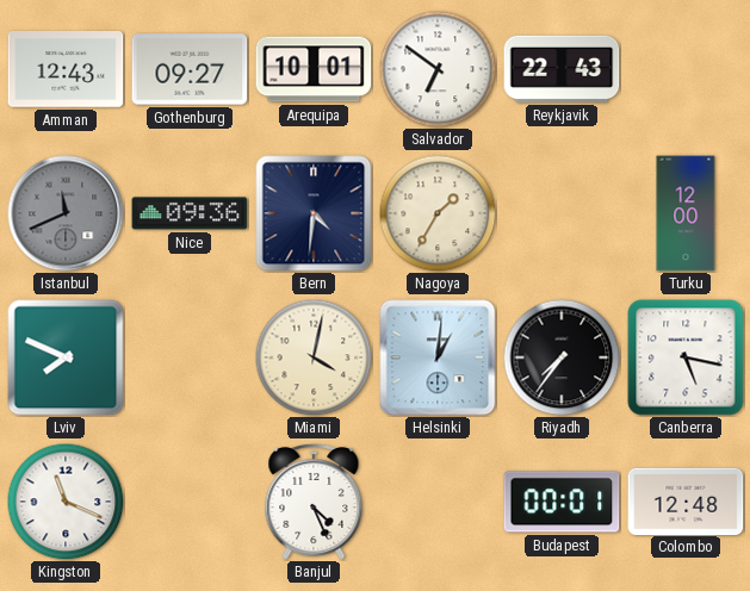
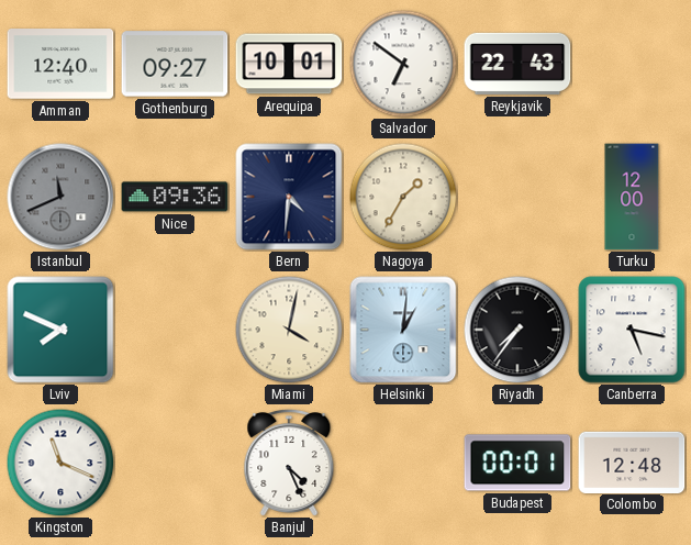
Amman: 12:43 -> 12:40
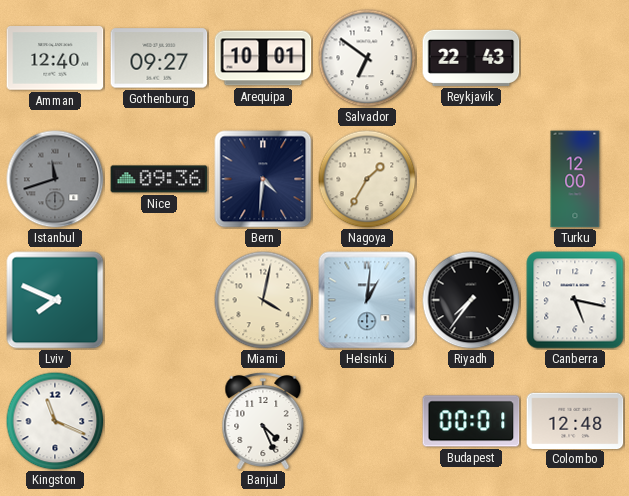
Istanbul: 11:41 -> 11:42
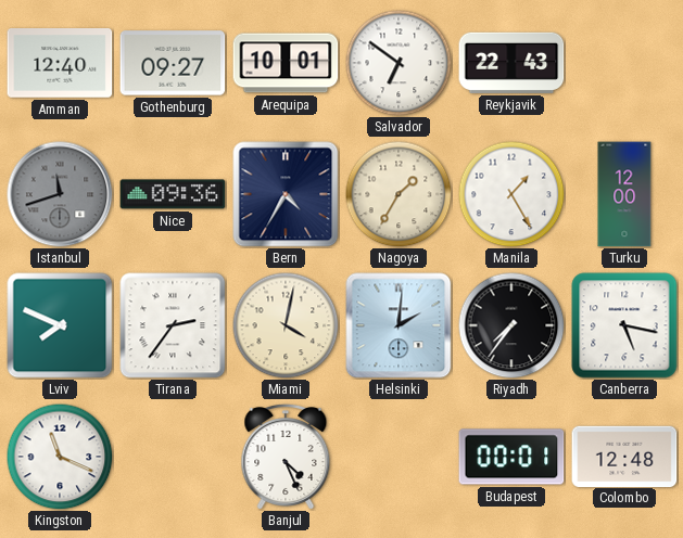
Bern: 4:31 -> 4:35
Manila: none -> 1:25
Tirana: none -> 2:36
Helsinki: 1:01 -> 2:01
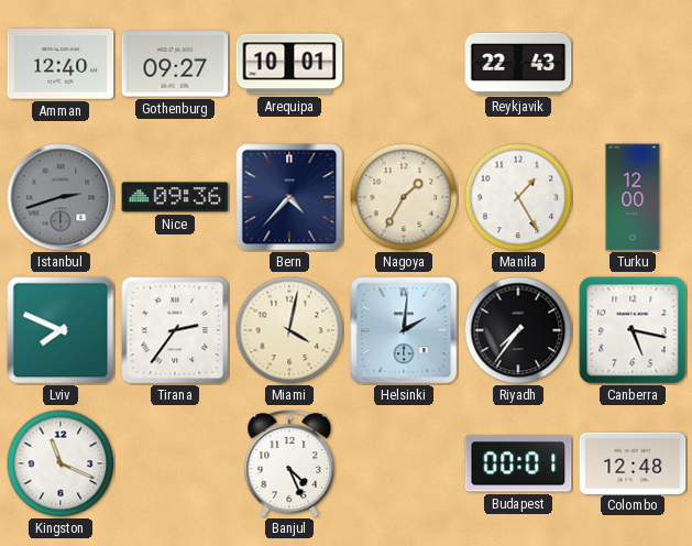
Salvador: 6:51 -> none
Istanbul: 11:42 -> 2:42
Bern: 4:35 -> 4:37
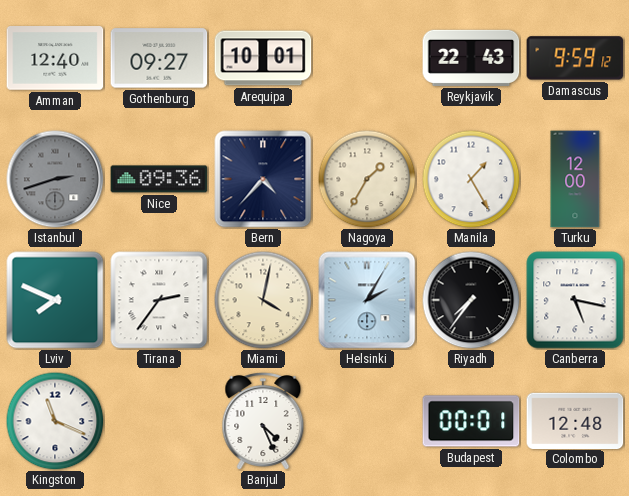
Damascus: none -> 9:59
Helsinki: 2:01 -> 2:05
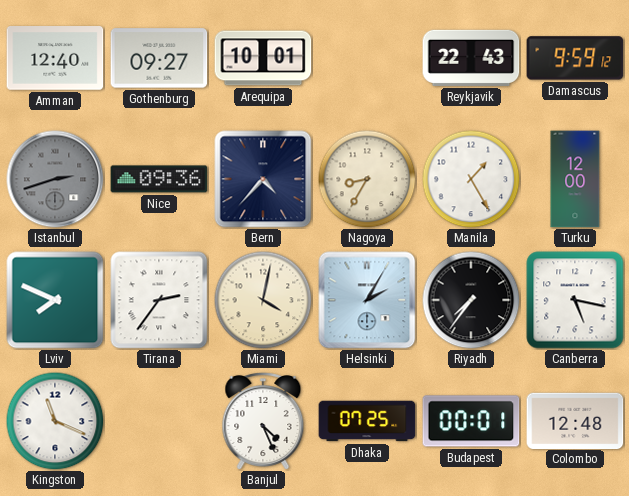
Nagoya: 1:35 -> 8:35
Dhaka: none -> 07:25
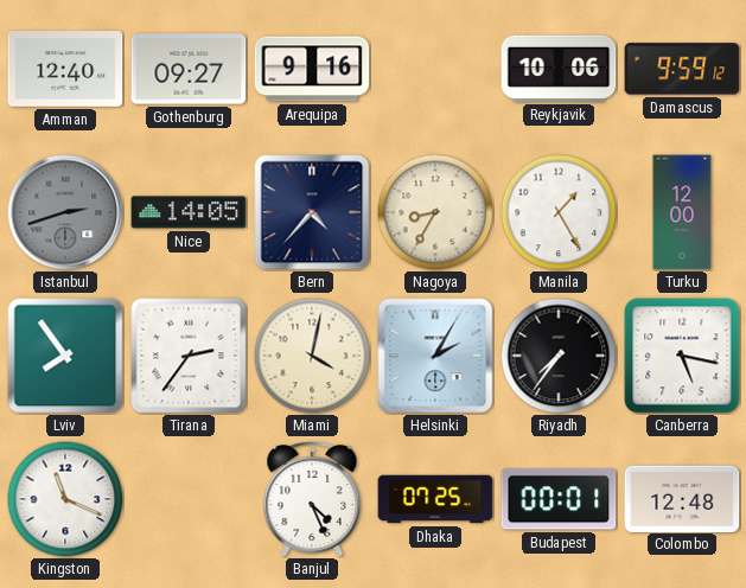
Arequipa: 10:01 -> 9:16
Reykjavik: 22:43 -> 10:06
Nice: 09:36 -> 14:05
Lviv: 7:49 -> 7:54
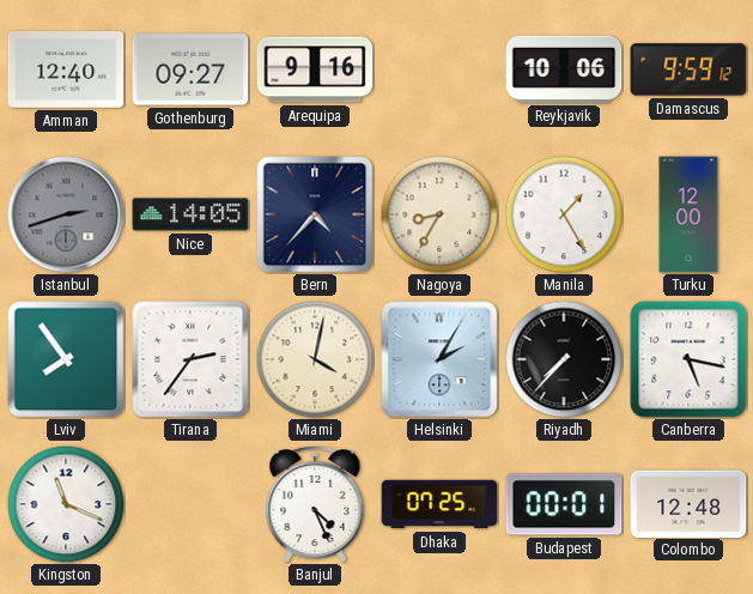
Riyadh: 7:36 -> 7:37
